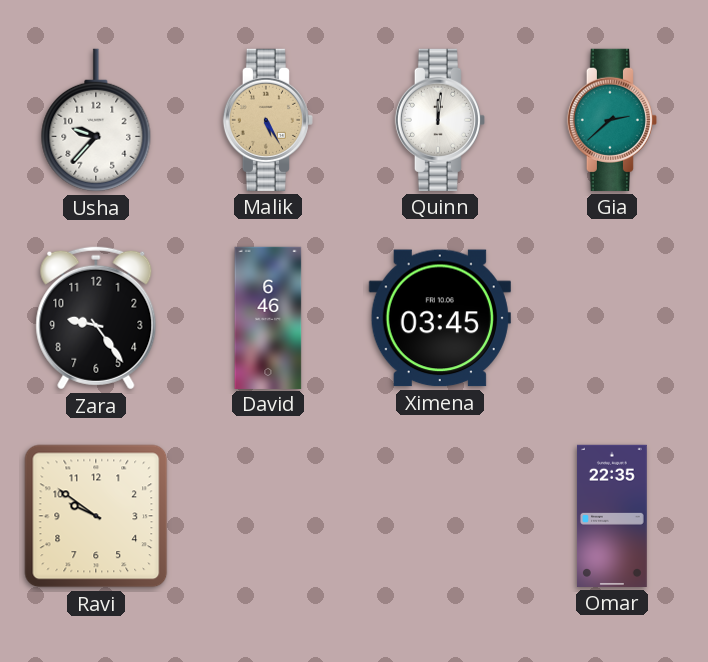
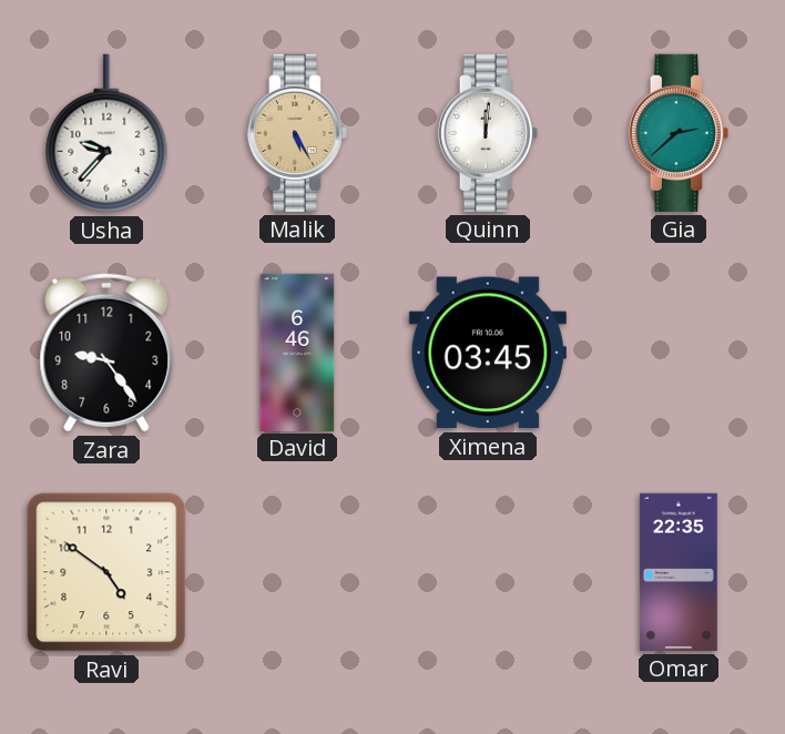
Ravi: 9:51 -> 4:51
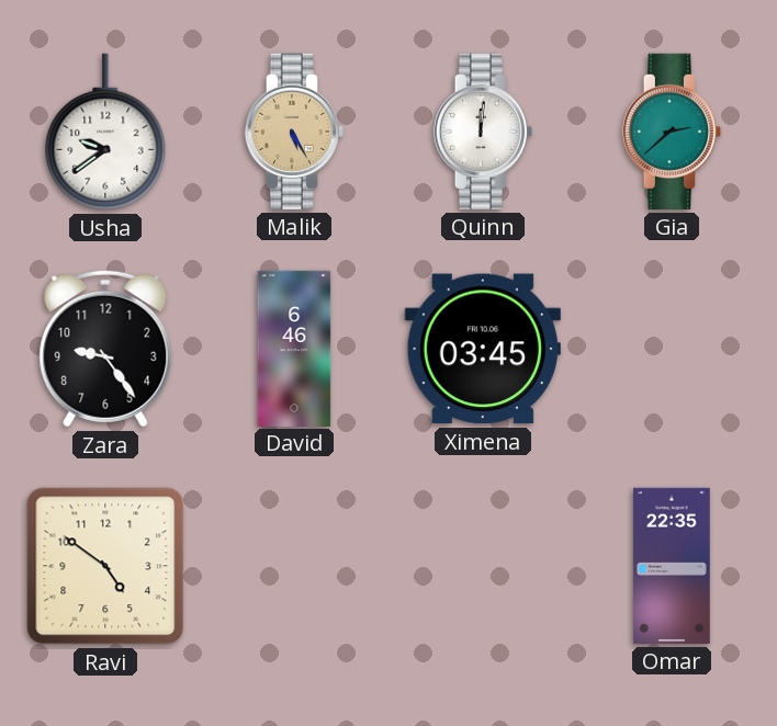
Usha: 9:37 -> 9:39
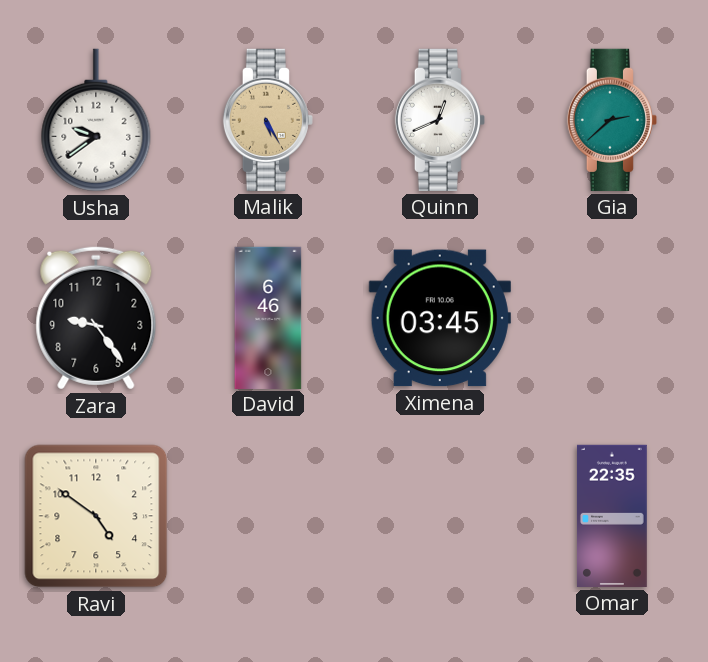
Quinn: 12:01 -> 12:41
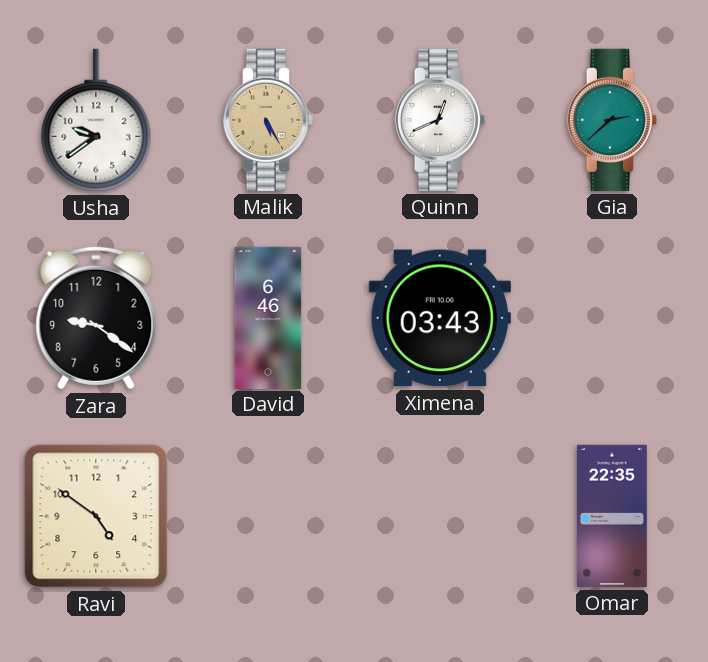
Zara: 9:24 -> 9:21
Ximena: 03:45 -> 03:43
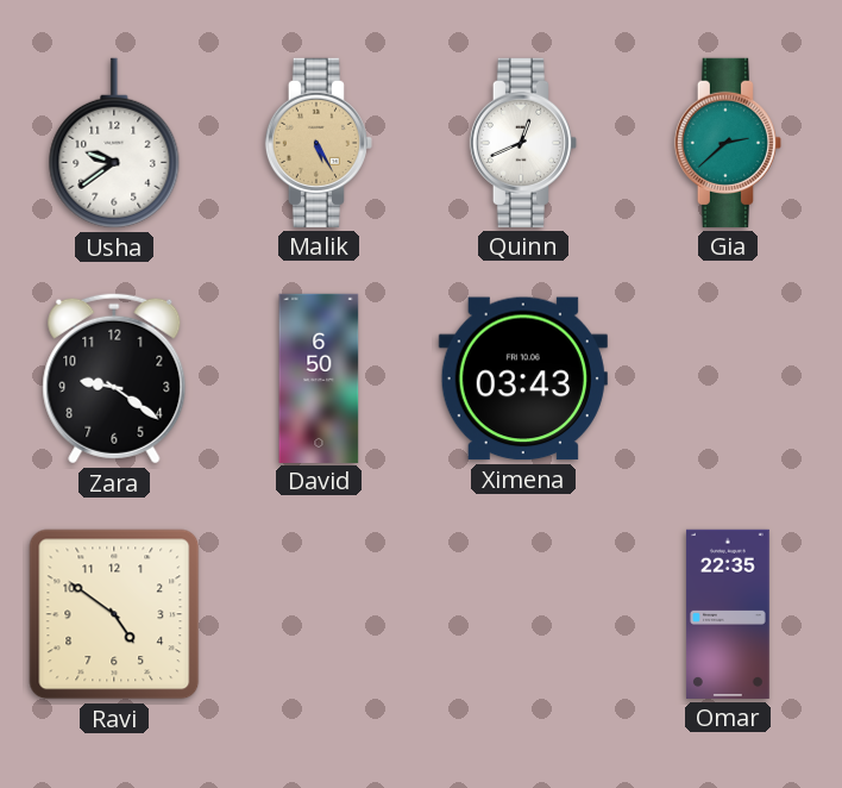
David: 6:46 -> 6:50
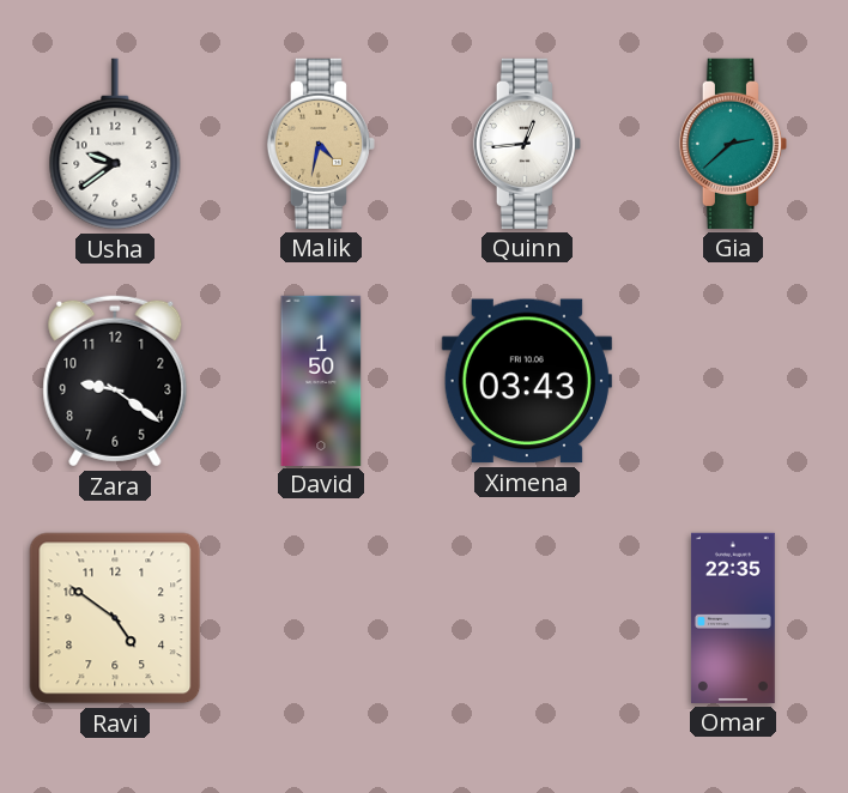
Malik: 5:25 -> 4:32
Quinn: 12:41 -> 12:44
David: 6:50 -> 1:50
